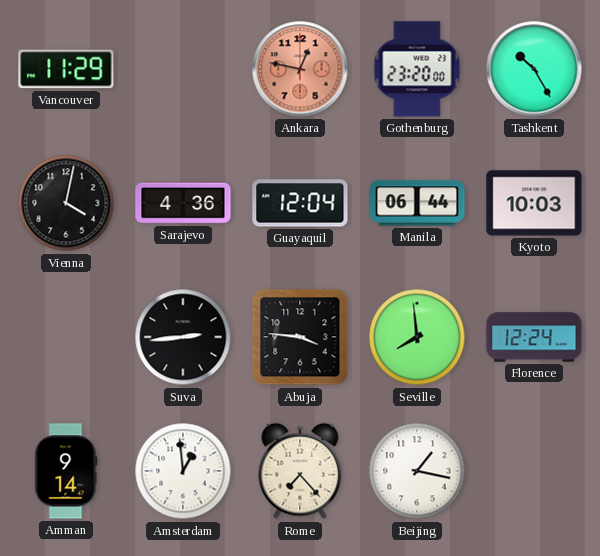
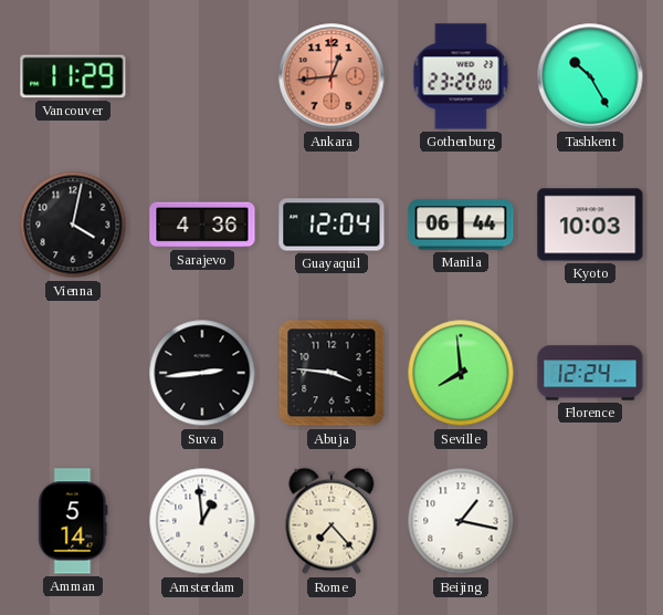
Ankara: 12:47 -> 12:44
Amman: 9:14 -> 5:14
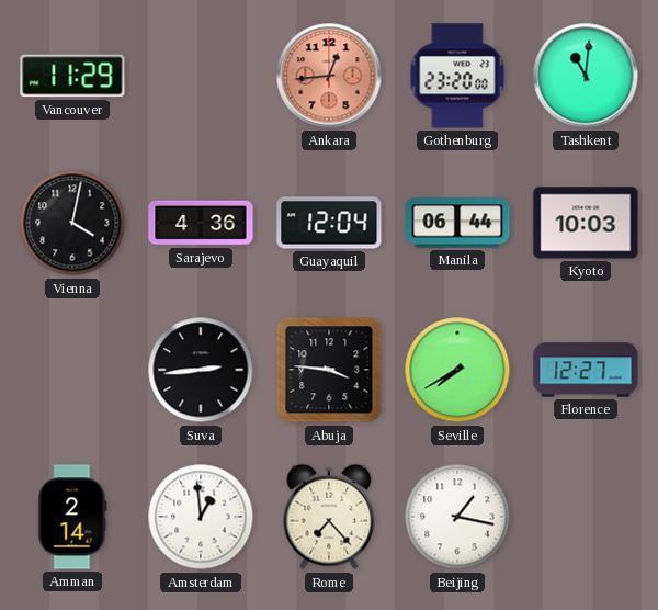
Tashkent: 10:25 -> 11:01
Seville: 7:59 -> 7:40
Florence: 12:24 -> 12:27
Amman: 5:14 -> 2:14
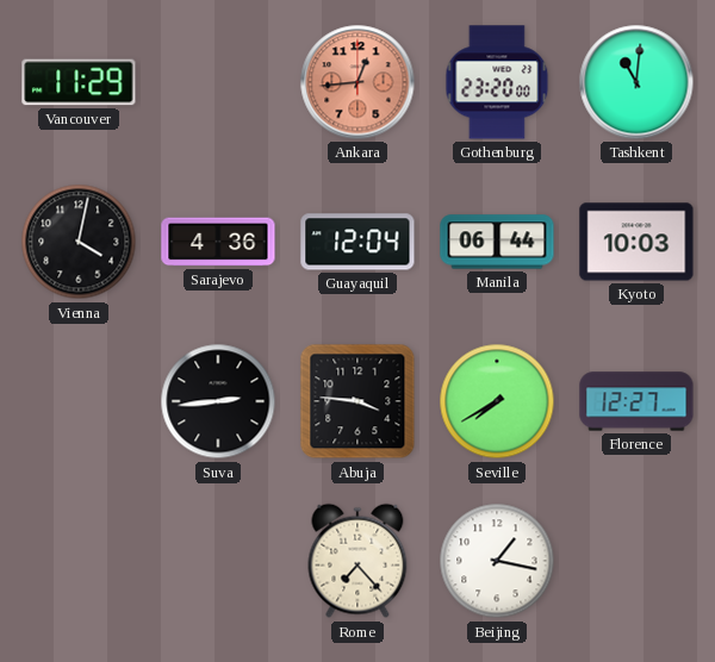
Amman: 2:14 -> none
Amsterdam: 12:59 -> none
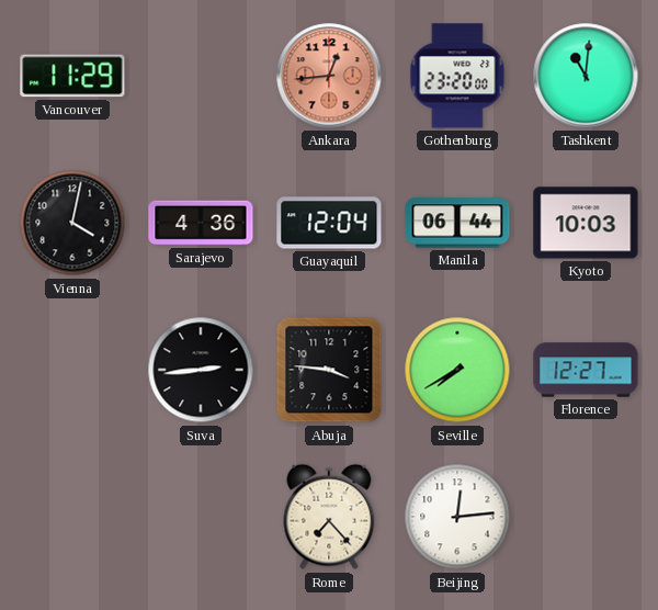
Beijing: 1:17 -> 12:14
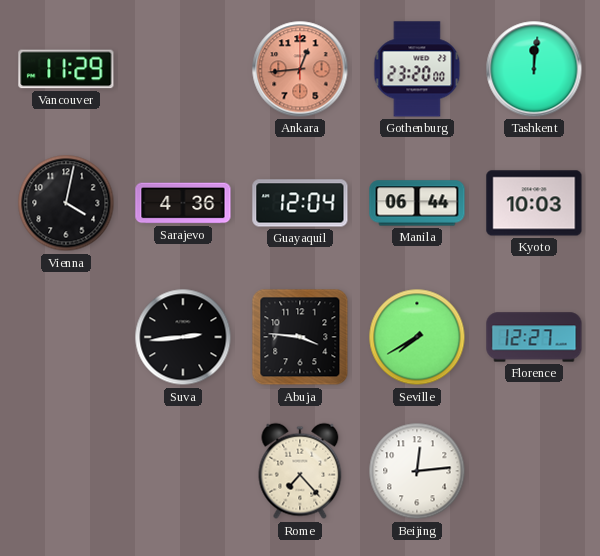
Tashkent: 11:01 -> 12:01
